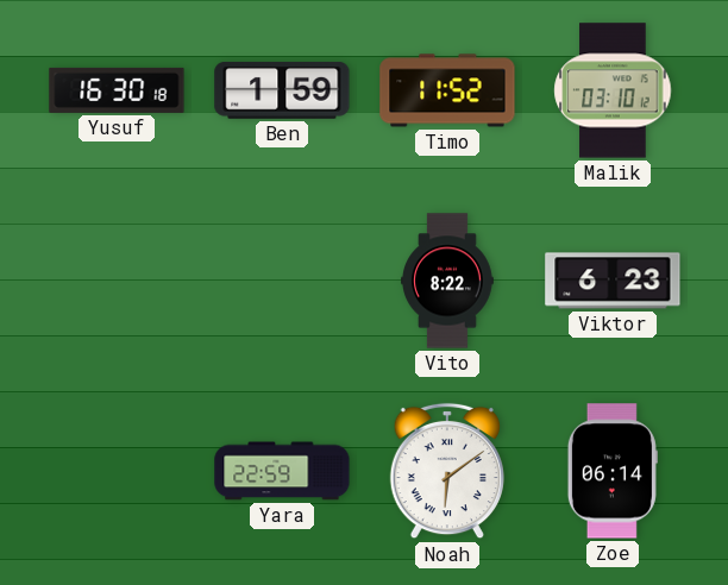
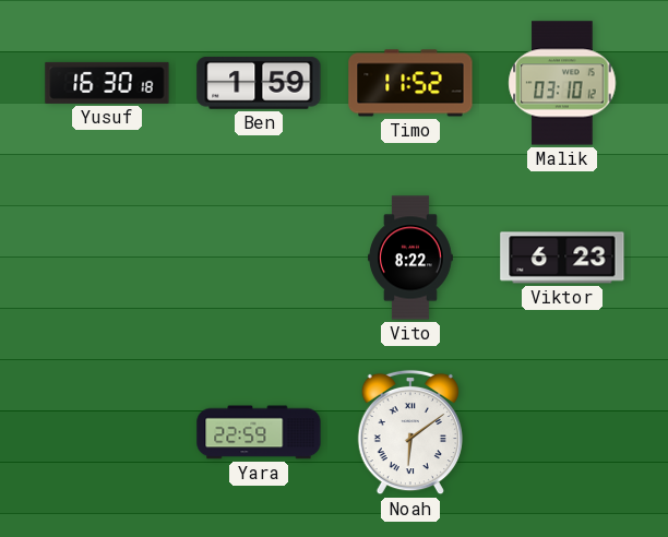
Zoe: 06:14 -> none
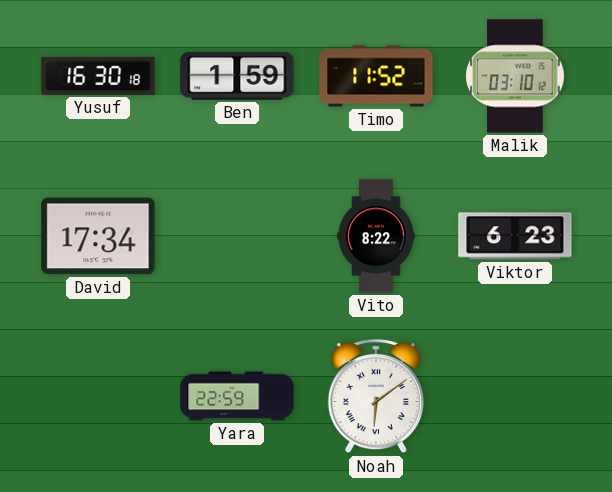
David: none -> 17:34
